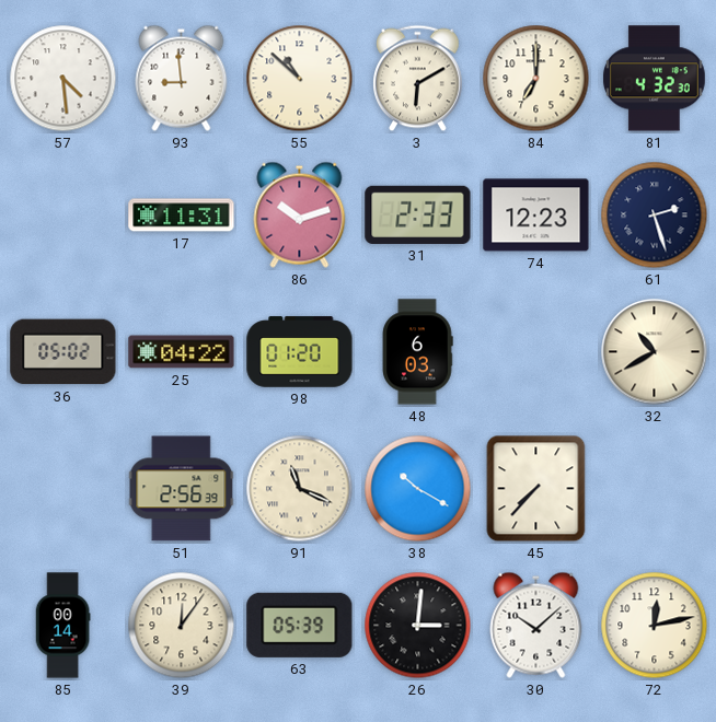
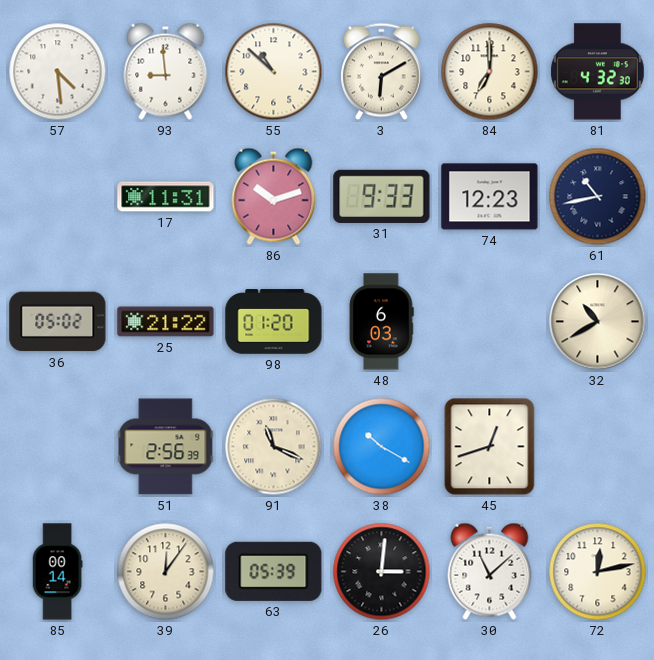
31: 2:33 -> 9:33
61: 2:27 -> 10:43
25: 04:22 -> 21:22
45: 7:37 -> 12:42
30: 10:08 -> 11:08
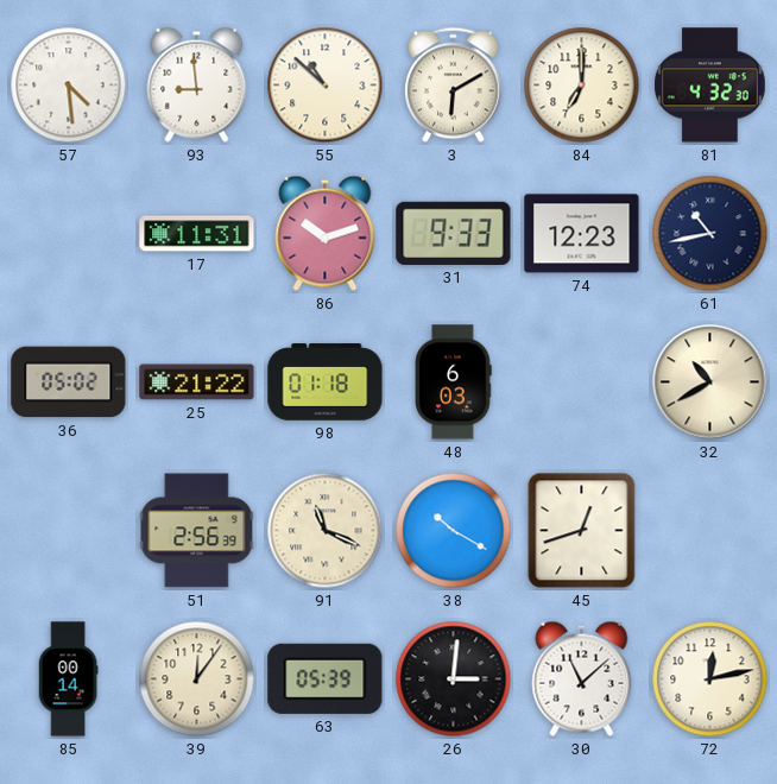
98: 01:20 -> 01:18
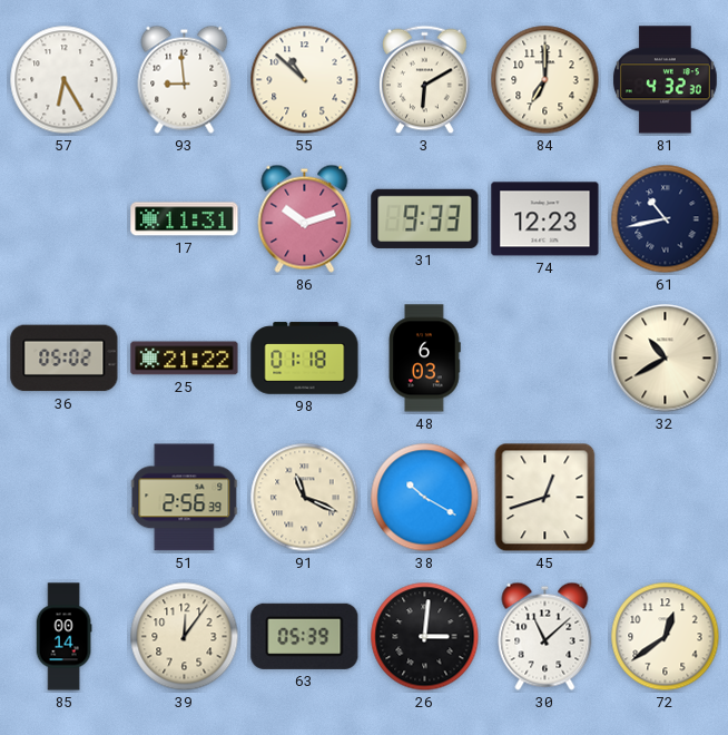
57: 4:29 -> 6:25
72: 12:13 -> 12:39
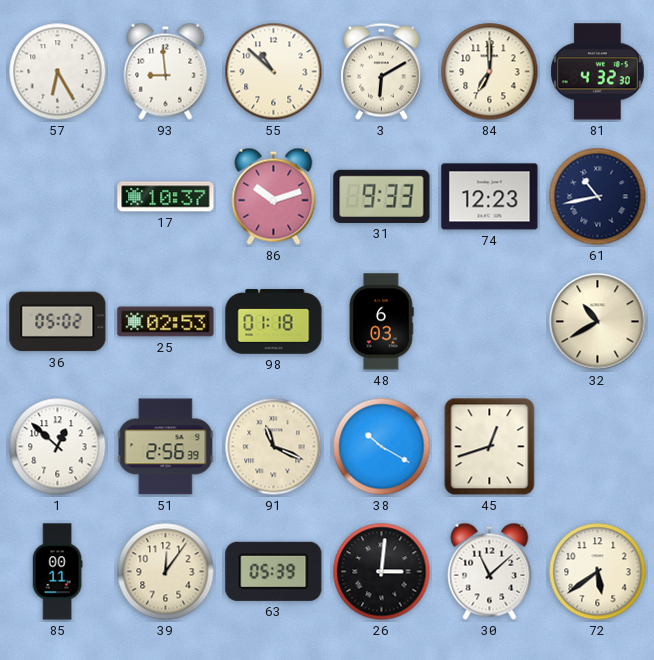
17: 11:31 -> 10:37
25: 21:22 -> 02:53
1: none -> 12:52
85: 00:14 -> 00:11
72: 12:39 -> 5:39
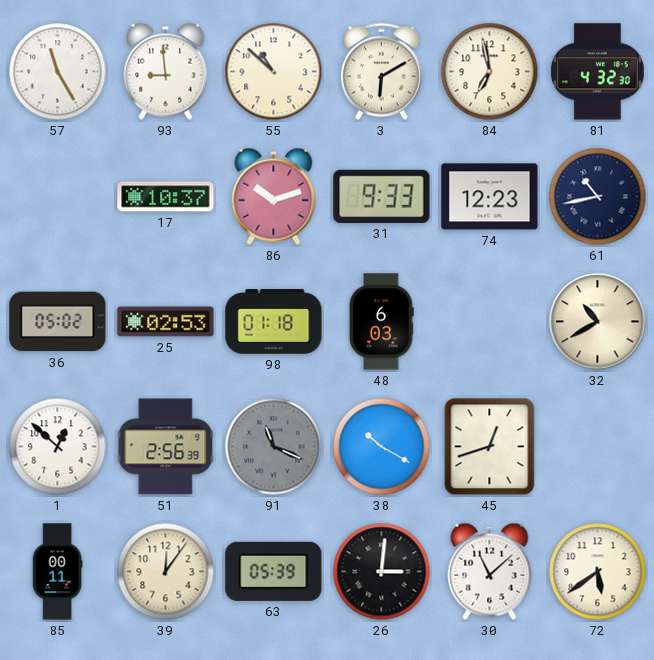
57: 6:25 -> 11:25
84: 7:00 -> 6:58
91 dial: cream -> grey
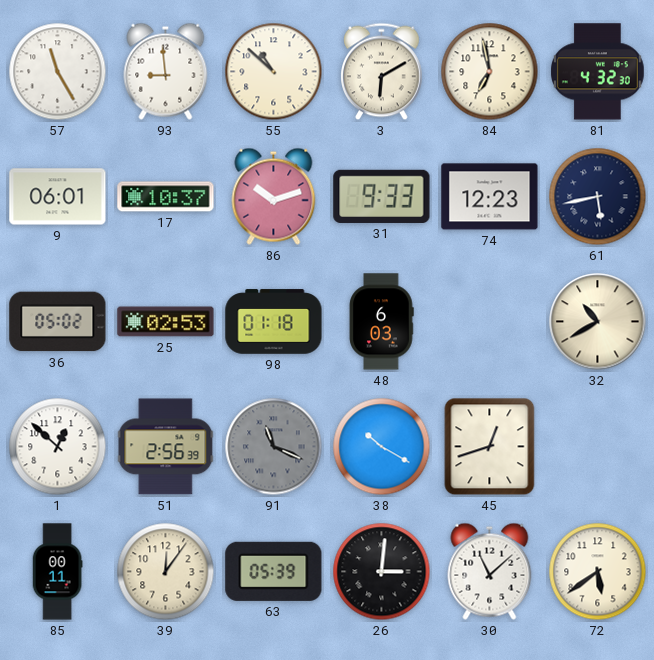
9: none -> 06:01
61: 10:43 -> 5:43
